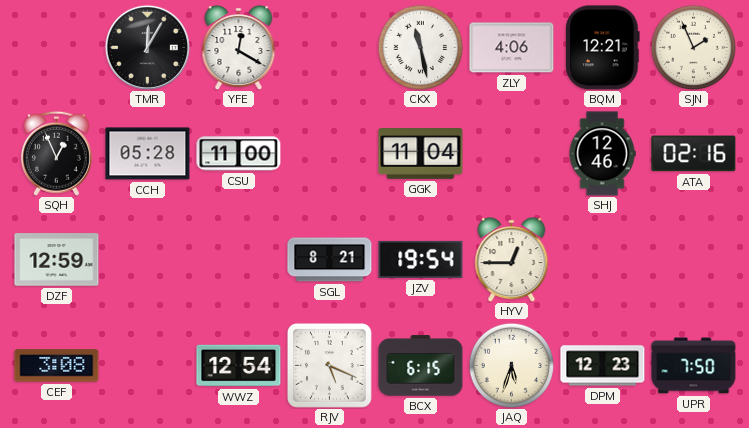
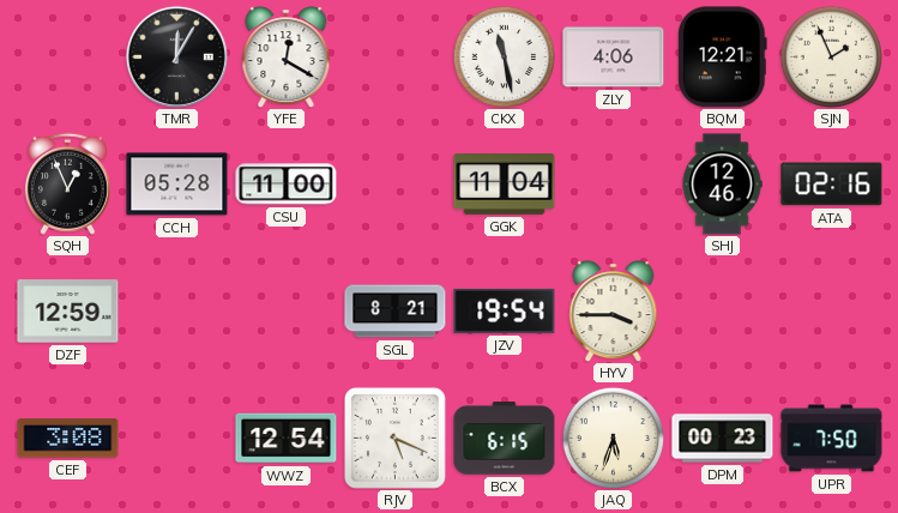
HYV: 12:45 -> 3:45
DPM: 12:23 -> 00:23
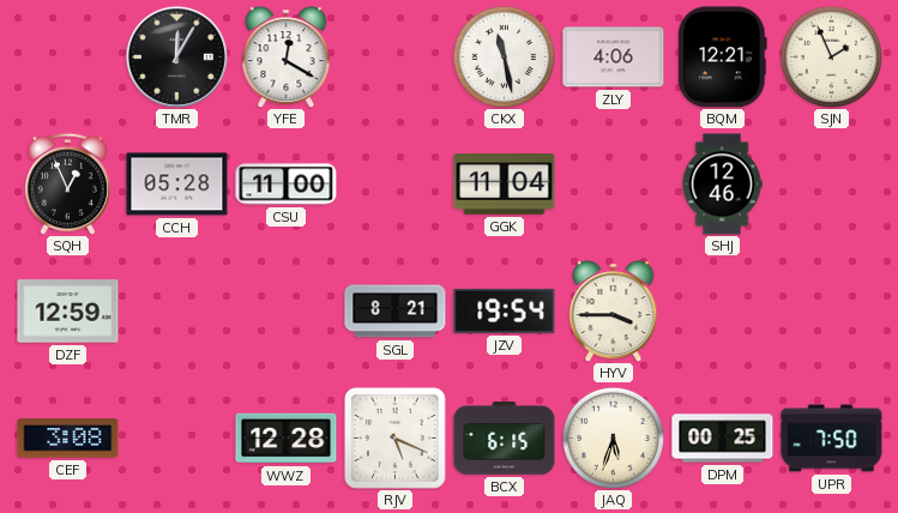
ATA: 02:16 -> none
WWZ: 12:54 -> 12:28
DPM: 00:23 -> 00:25
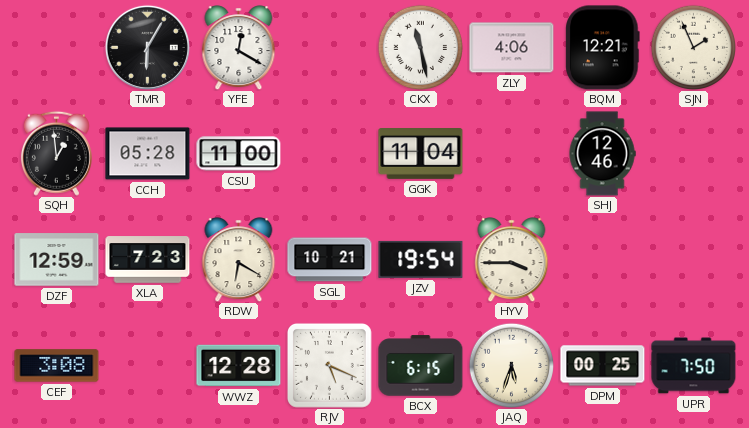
TMR: 12:05 -> 6:05
SQH: 12:56 -> 12:59
XLA: none -> 7:23
RDW: none -> 6:20
SGL: 8:21 -> 10:21
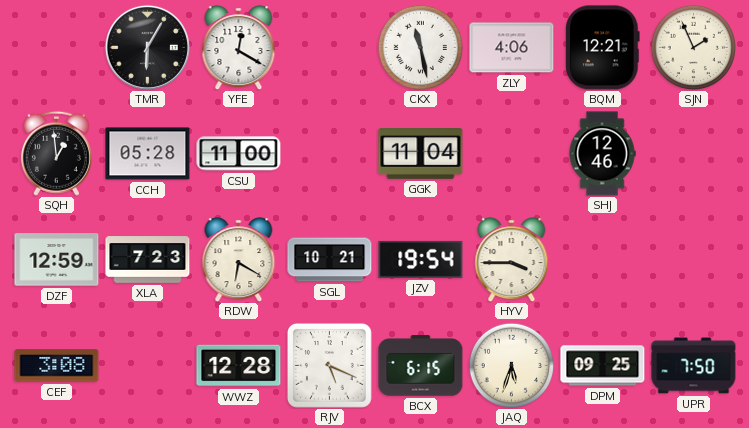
DPM: 00:25 -> 09:25
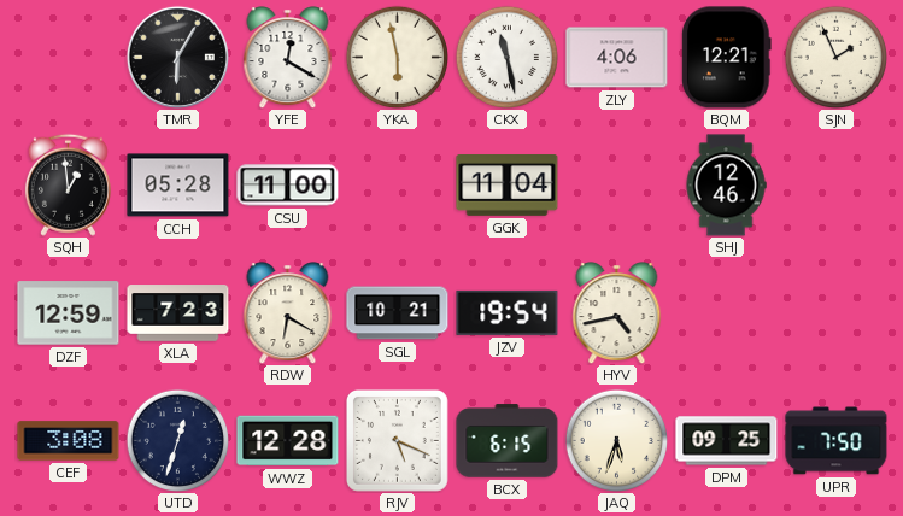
YKA: none -> 5:58
HYV: 3:45 -> 4:43
UTD: none -> 12:33
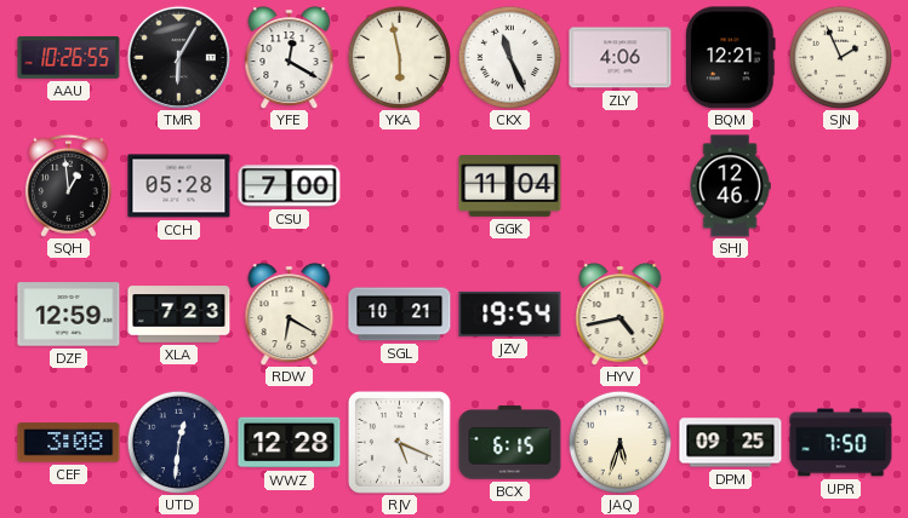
AAU: none -> 10:26
CKX: 11:28 -> 11:26
CSU: 11:00 -> 7:00
UTD: 12:33 -> 12:31
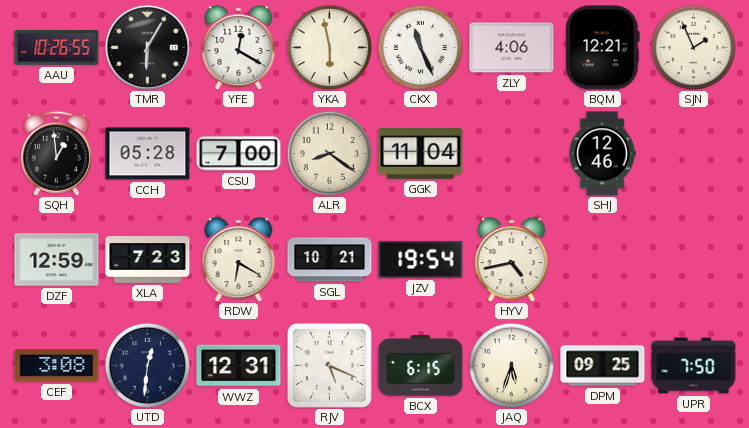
ALR: none -> 8:21
WWZ: 12:28 -> 12:31
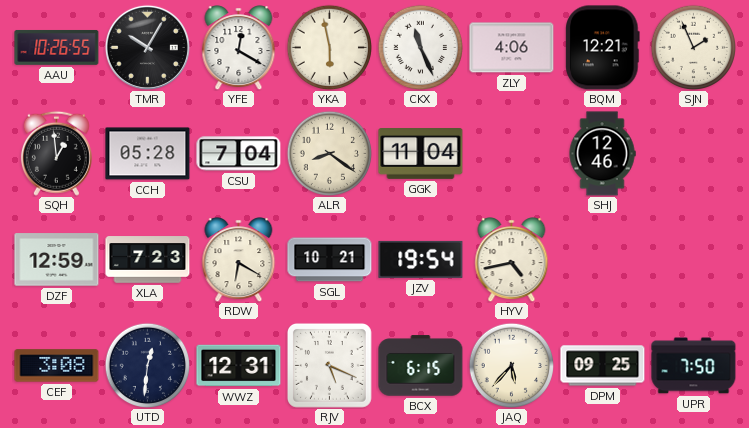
TMR: 6:05 -> 10:05
CSU: 7:00 -> 7:04
JAQ: 5:33 -> 5:37
